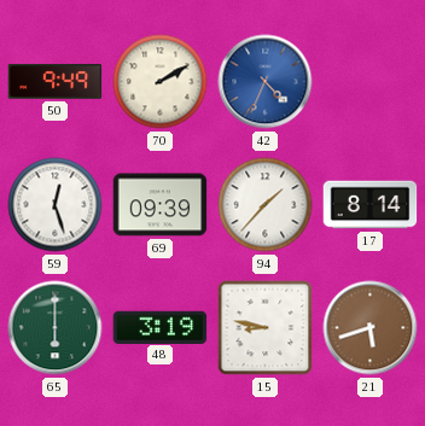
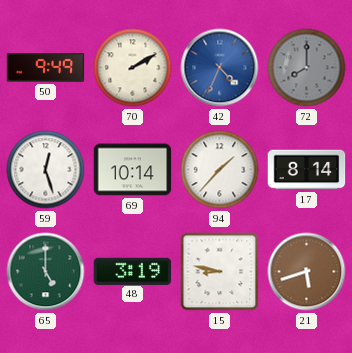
72: none -> 8:00
69: 09:39 -> 10:14
65: 6:00 -> 5:00
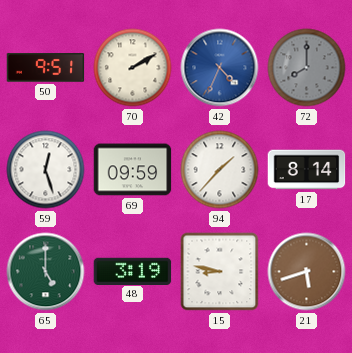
50: 9:49 -> 9:51
69: 10:14 -> 09:59
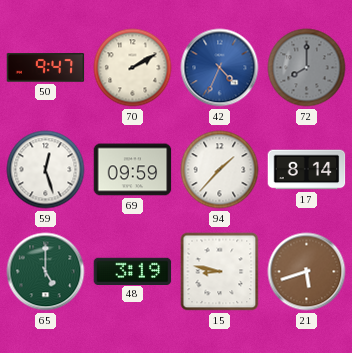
50: 9:51 -> 9:47
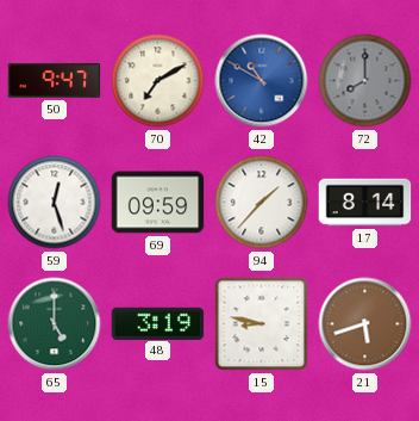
70: 2:10 -> 7:10
42: 4:34 -> 10:50
